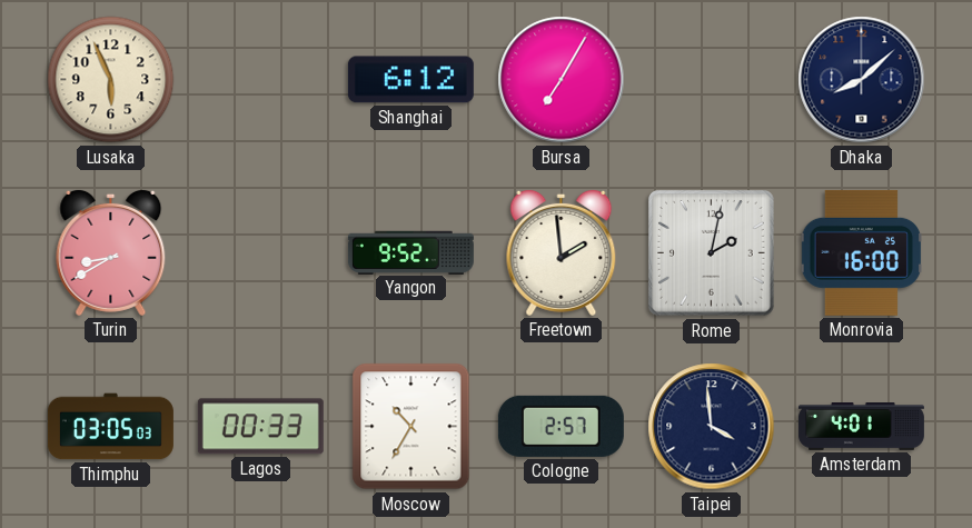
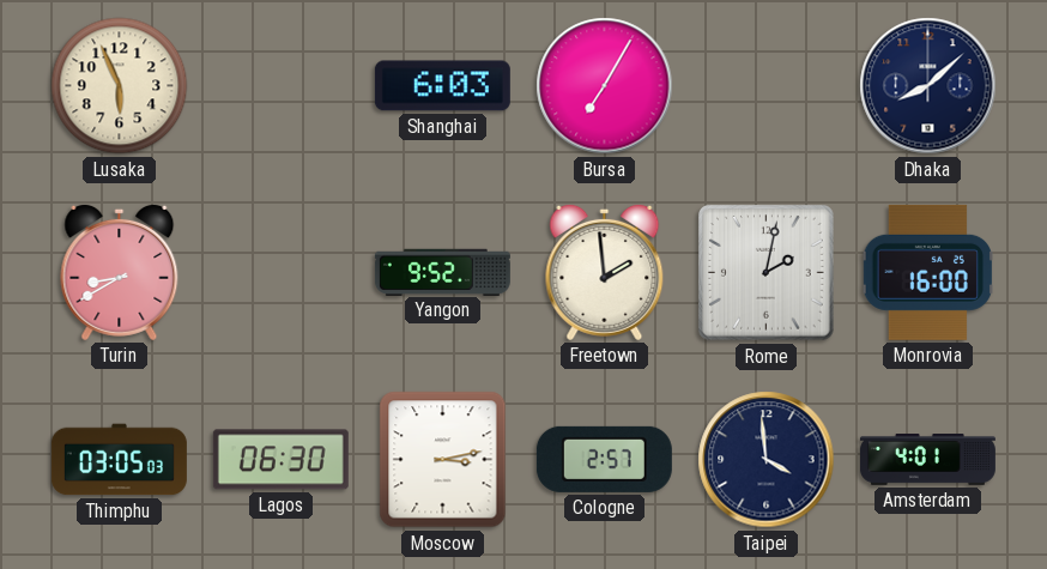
Shanghai: 6:12 -> 6:03
Lagos: 00:33 -> 06:30
Moscow: 10:35 -> 3:13
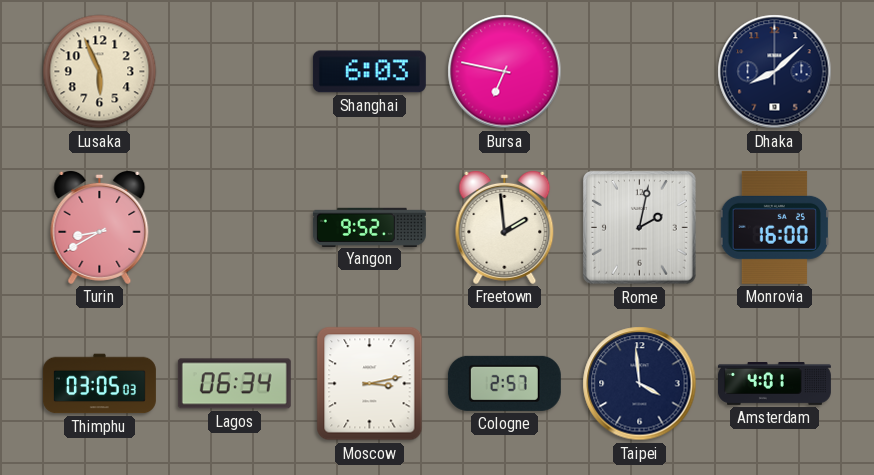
Bursa: 7:05 -> 6:47
Lagos: 06:30 -> 06:34
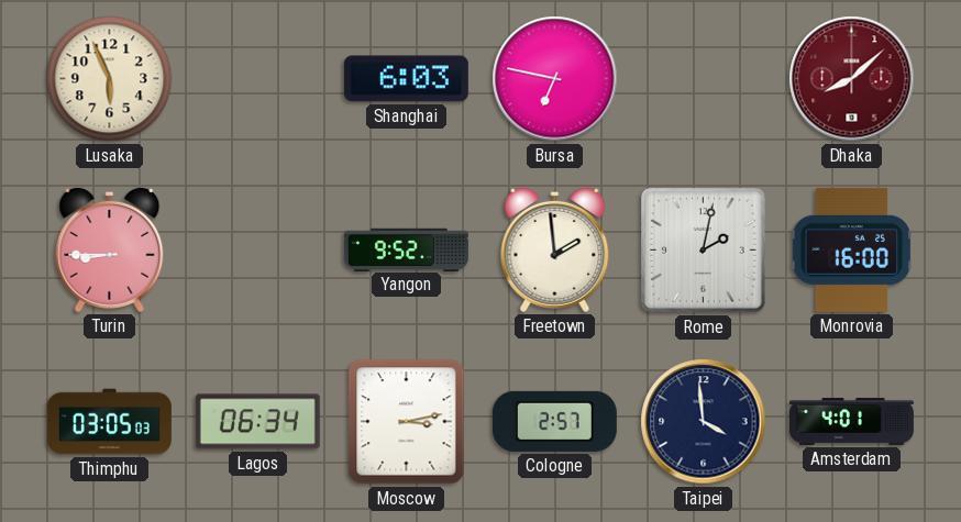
Dhaka dial: navy -> burgundy
Turin: 8:40 -> 8:45
